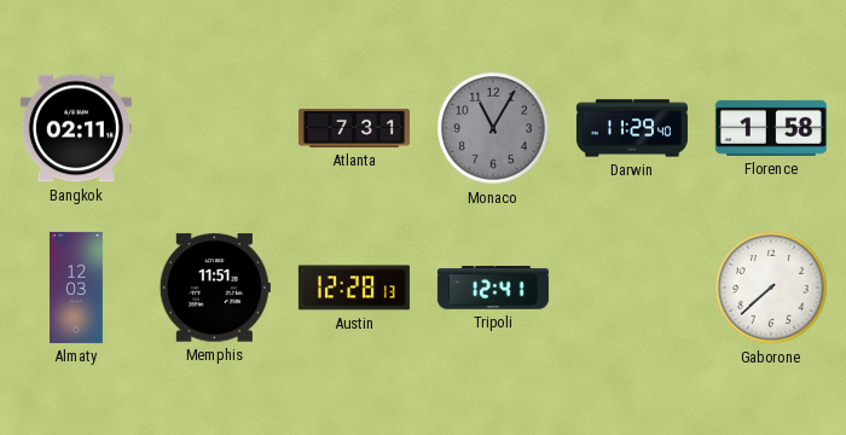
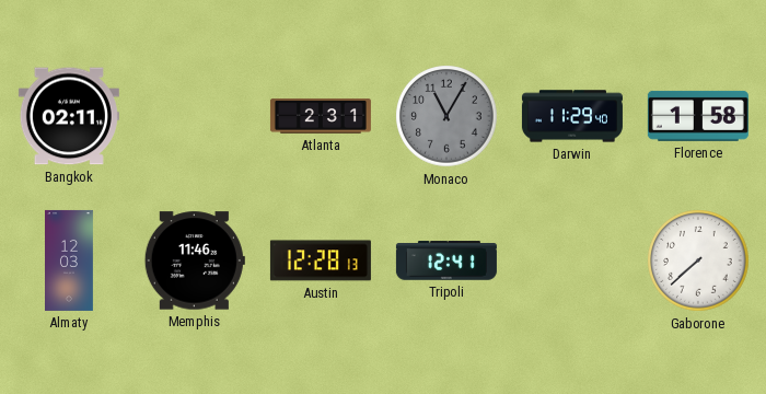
Atlanta: 7:31 -> 2:31
Memphis: 11:51 -> 11:46
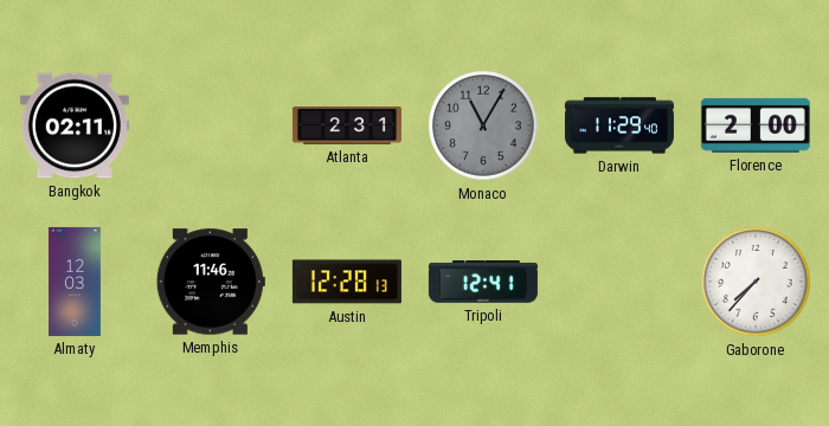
Florence: 1:58 -> 2:00
Gaborone: 7:38 -> 7:37
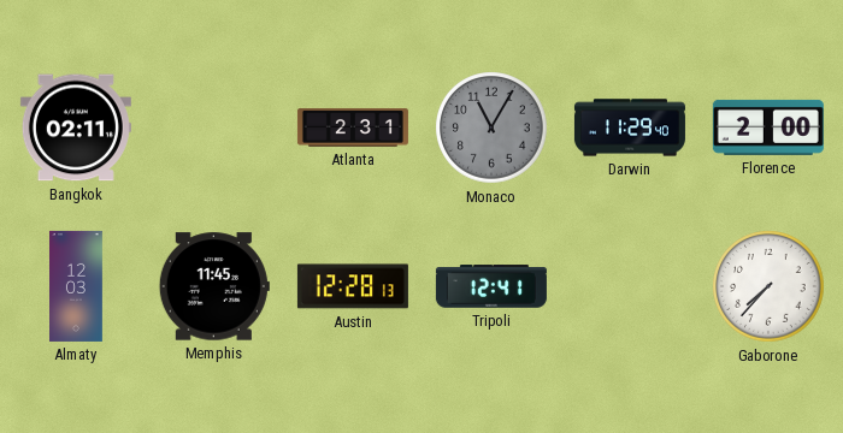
Memphis: 11:46 -> 11:45
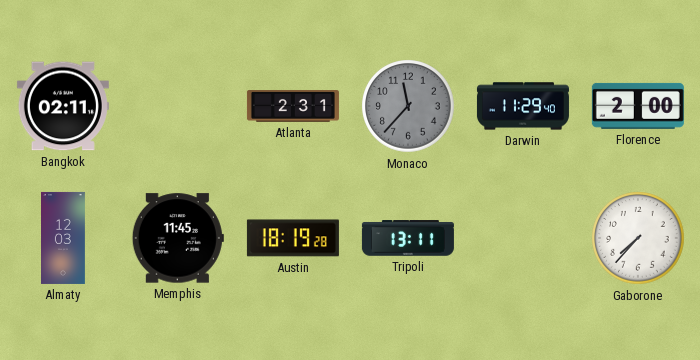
Monaco: 11:05 -> 11:37
Austin: 12:28 -> 18:19
Tripoli: 12:41 -> 13:11
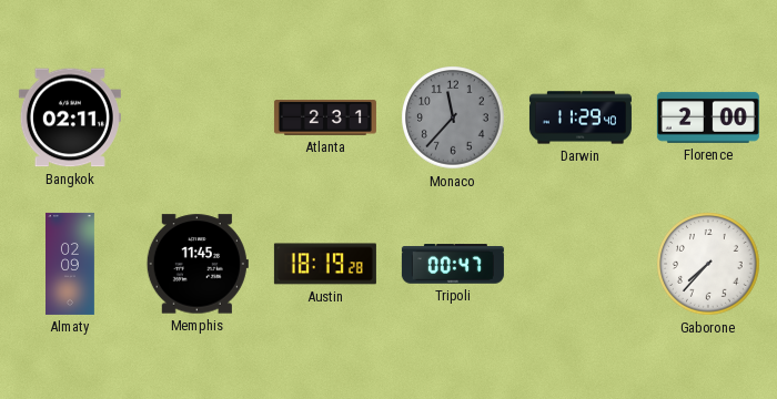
Almaty: 12:03 -> 02:09
Tripoli: 13:11 -> 00:47
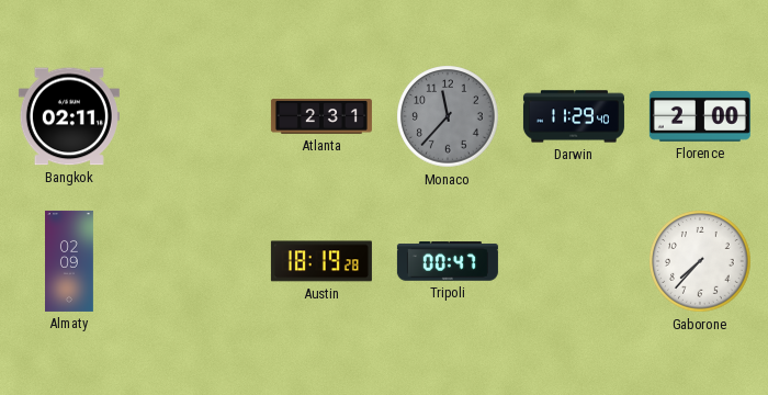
Memphis: 11:45 -> none
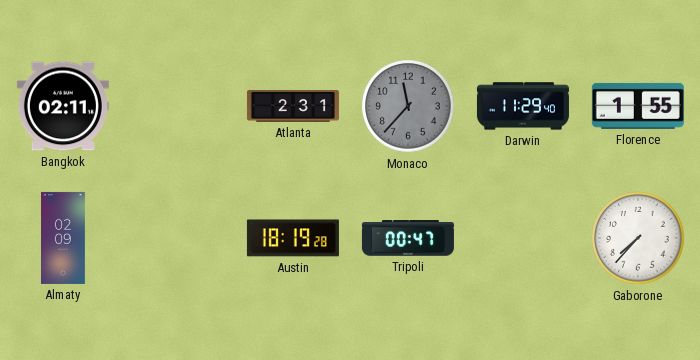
Florence: 2:00 -> 1:55
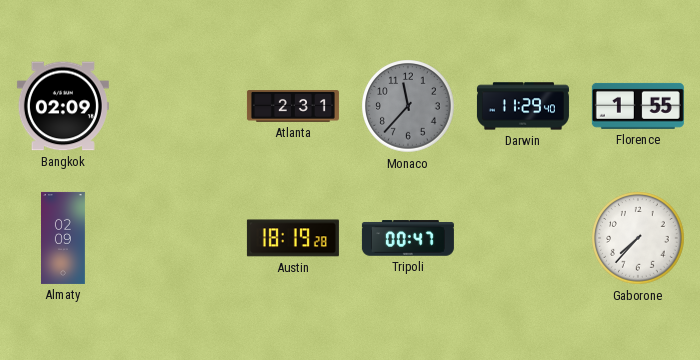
Bangkok: 02:11 -> 02:09
